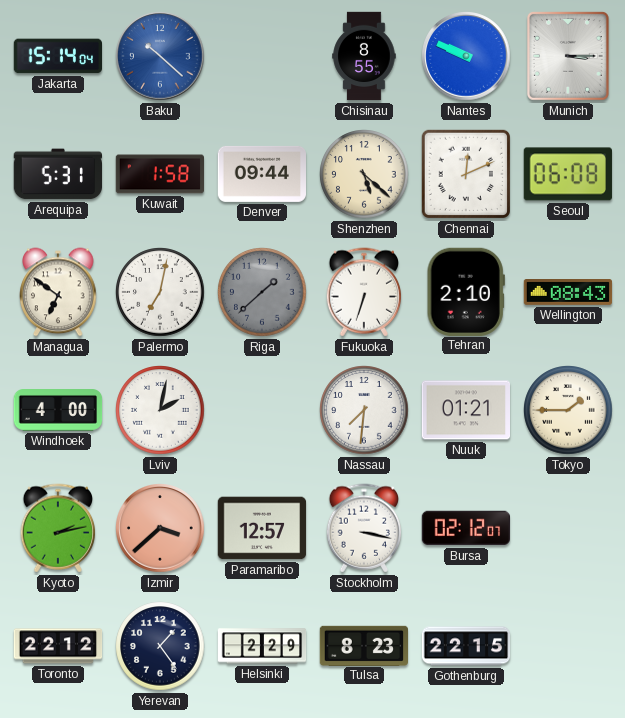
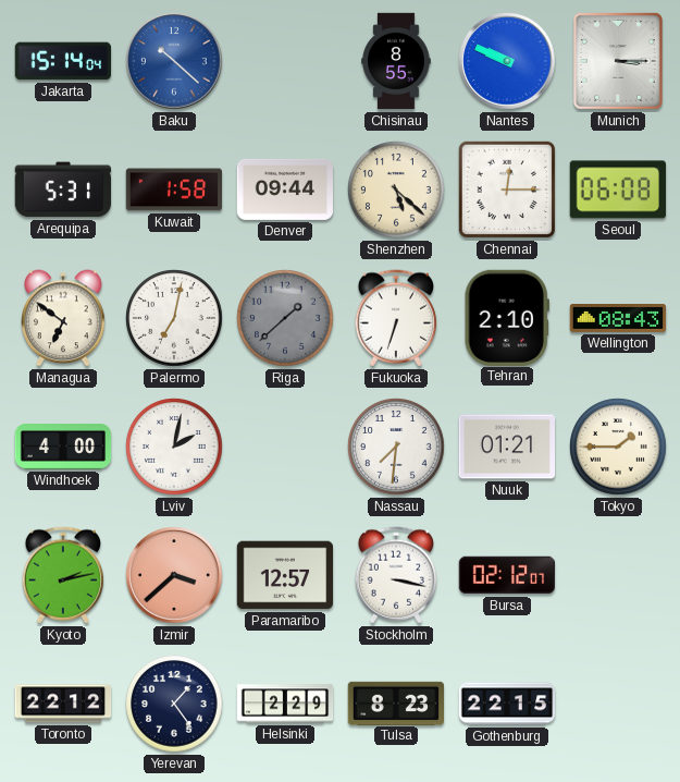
Chennai: 12:11 -> 12:15
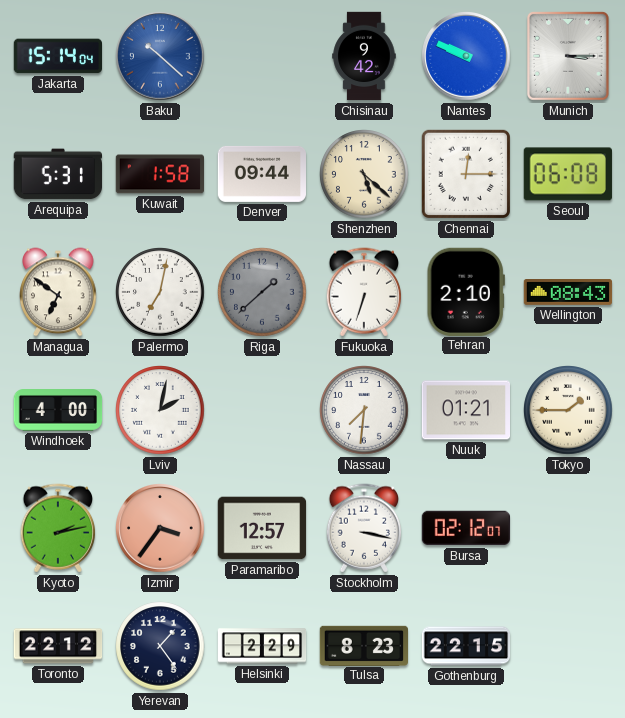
Chisinau: 8:55 -> 9:42
Izmir: 3:38 -> 3:36
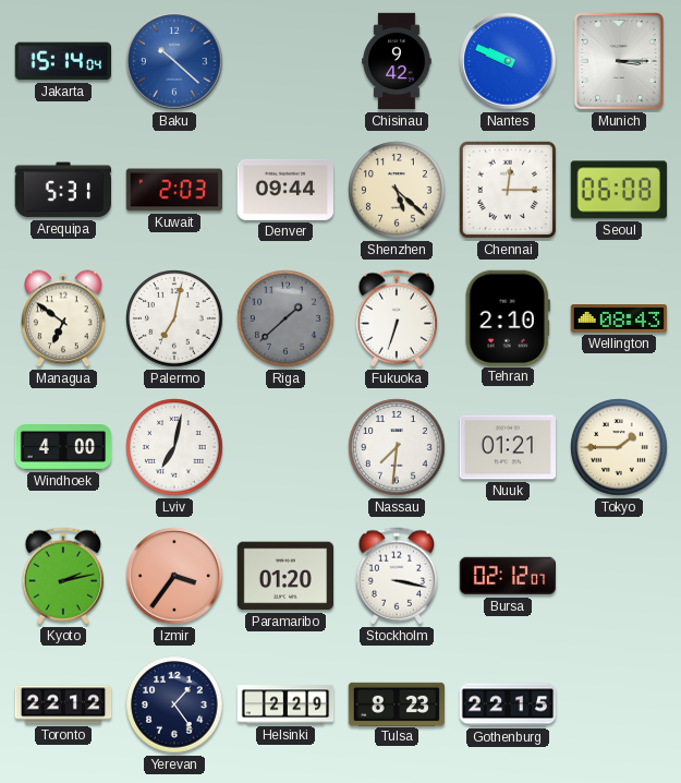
Kuwait: 1:58 -> 2:03
Lviv: 2:02 -> 7:02
Paramaribo: 12:57 -> 01:20
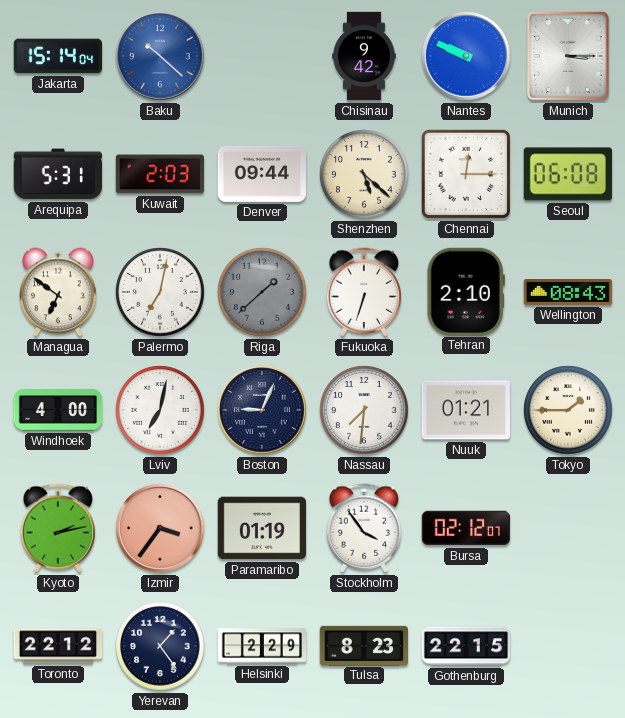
Boston: none -> 9:04
Paramaribo: 01:20 -> 01:19
Stockholm: 3:17 -> 3:54
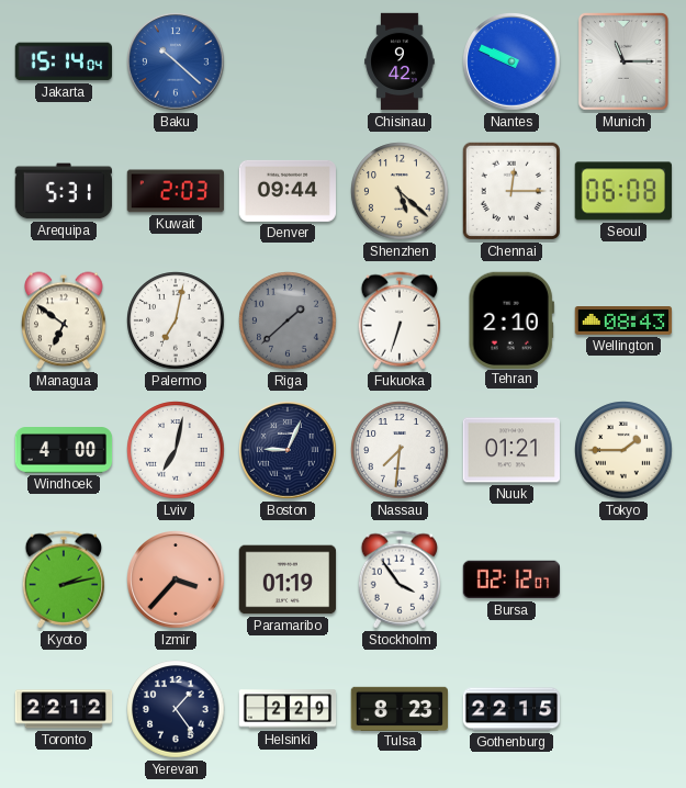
Munich: 3:15 -> 11:15
Izmir: 3:36 -> 3:37
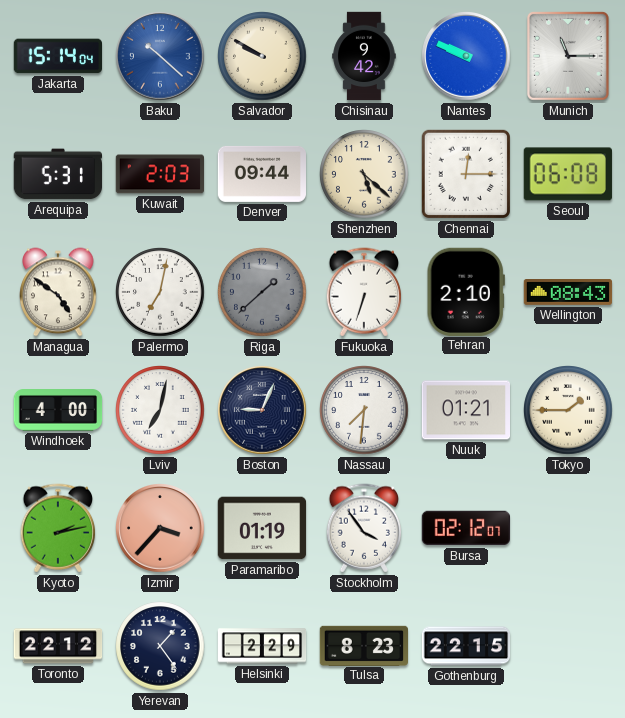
Salvador: none -> 9:50
Managua: 6:51 -> 4:51
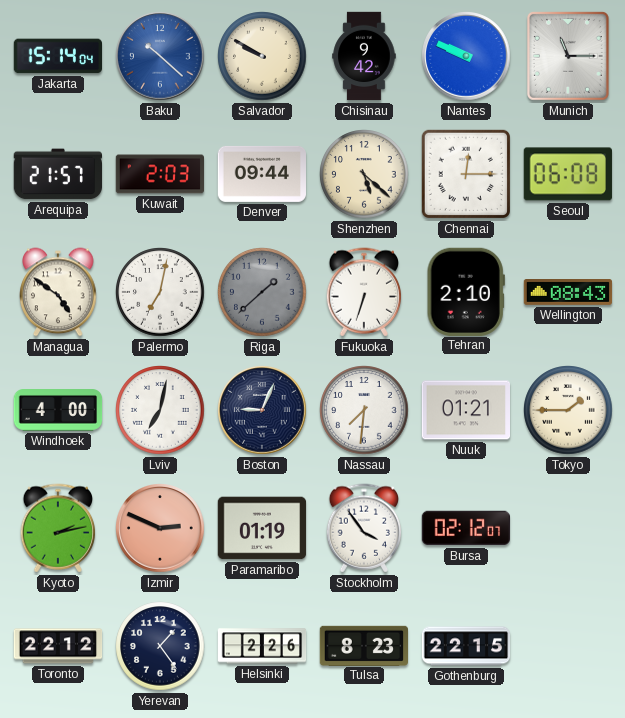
Arequipa: 5:31 -> 21:57
Izmir: 3:37 -> 2:49
Helsinki: 2:29 -> 2:26
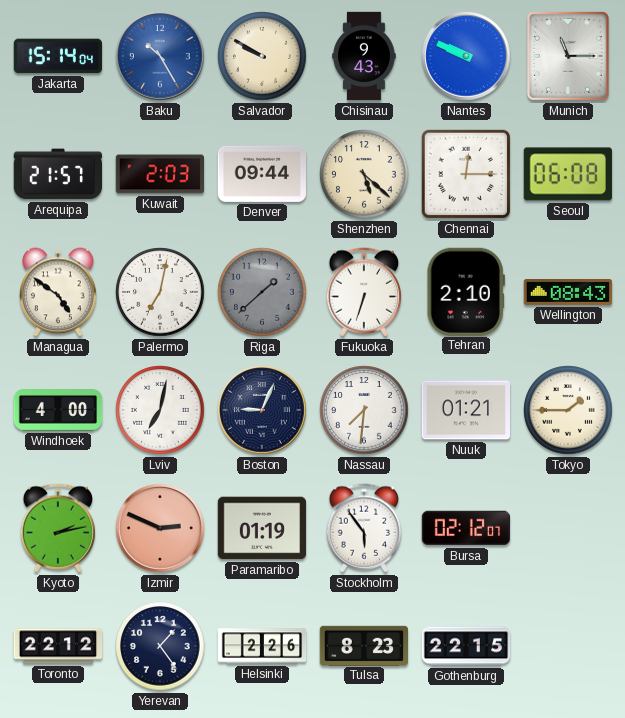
Baku: 10:22 -> 10:25
Chisinau: 9:42 -> 9:43
Stockholm: 3:54 -> 5:54
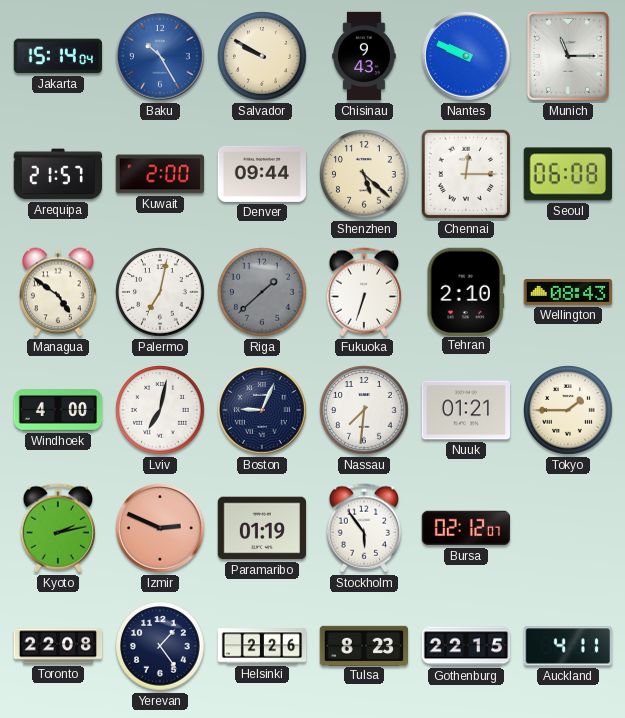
Kuwait: 2:03 -> 2:00
Toronto: 22:12 -> 22:08
Auckland: none -> 4:11
